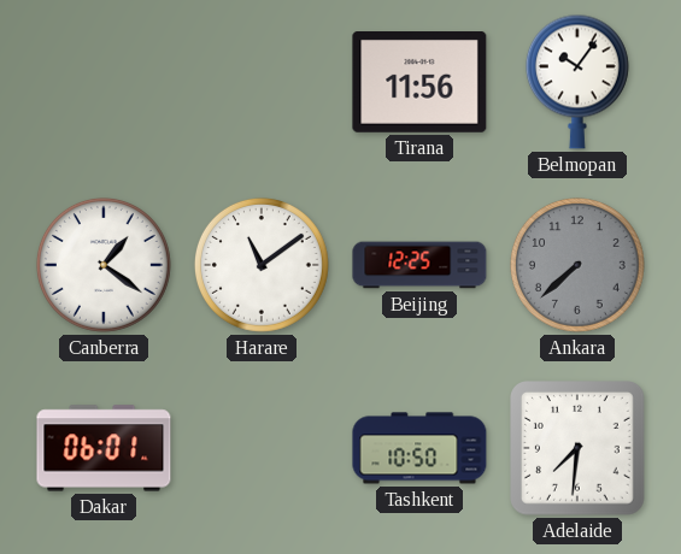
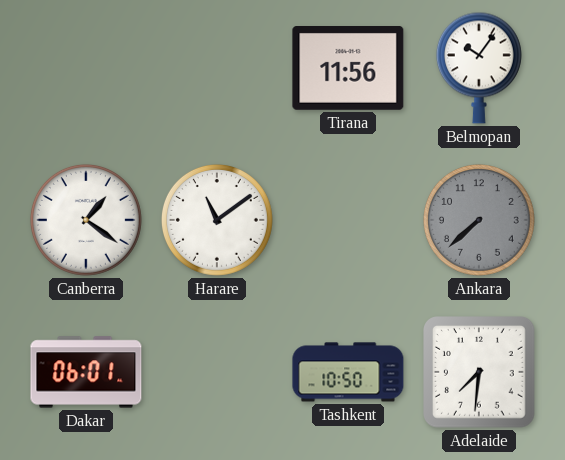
Beijing: 12:25 -> none
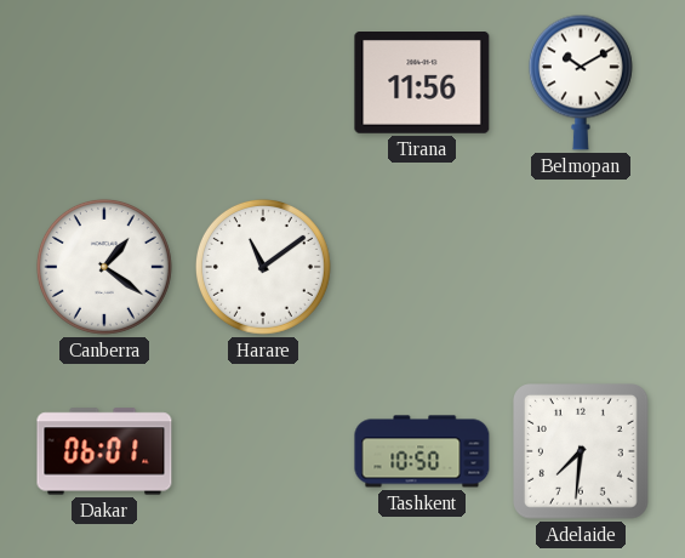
Belmopan: 10:06 -> 10:10
Ankara: 7:38 -> none
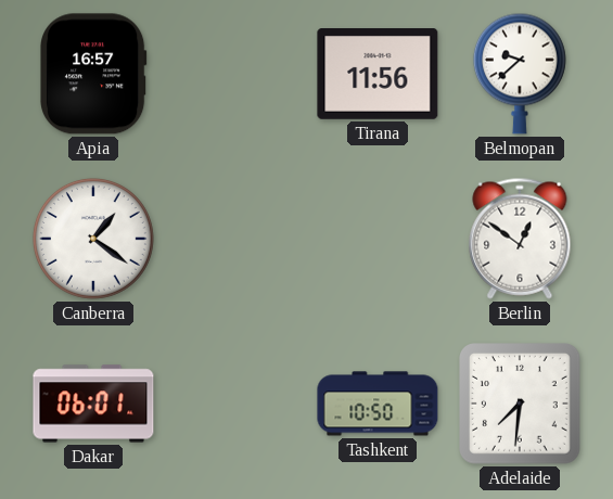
Apia: none -> 16:57
Belmopan: 10:10 -> 9:38
Harare: 11:09 -> none
Berlin: none -> 12:51
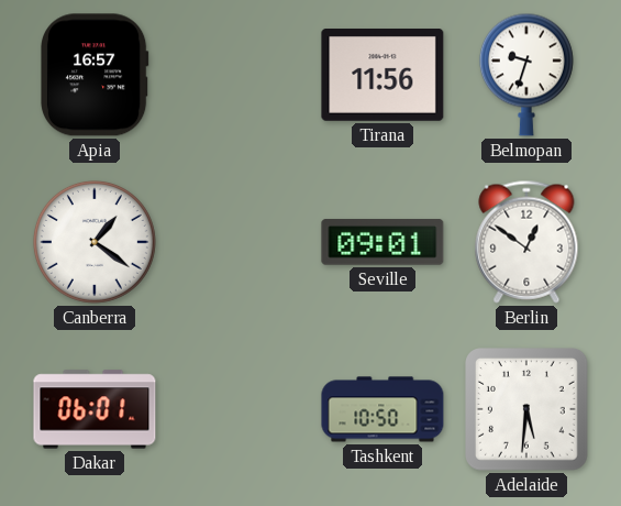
Belmopan: 9:38 -> 9:33
Seville: none -> 09:01
Adelaide: 7:31 -> 5:31
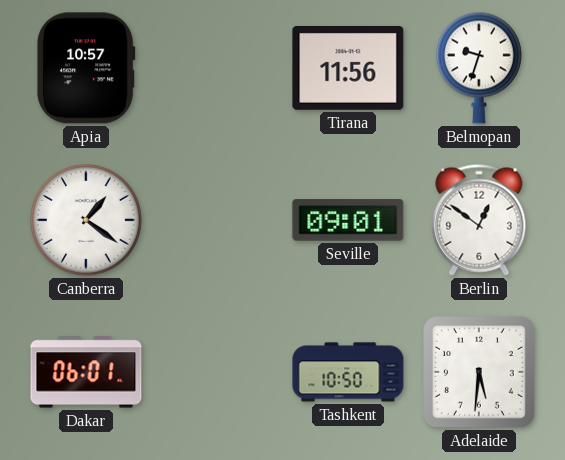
Apia: 16:57 -> 10:57
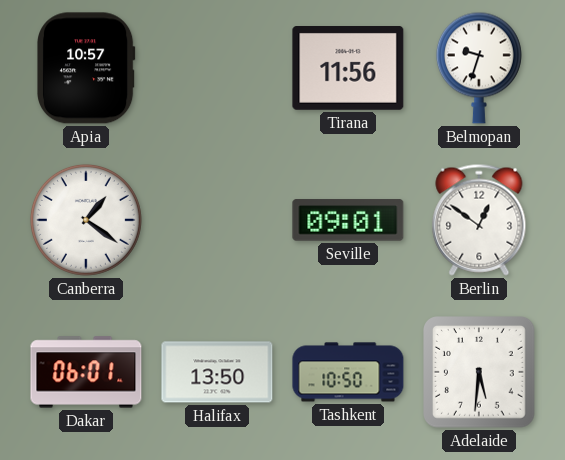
Halifax: none -> 13:50
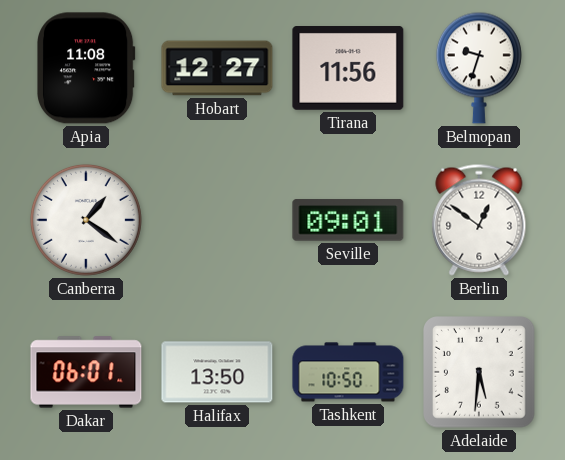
Apia: 10:57 -> 11:08
Hobart: none -> 12:27
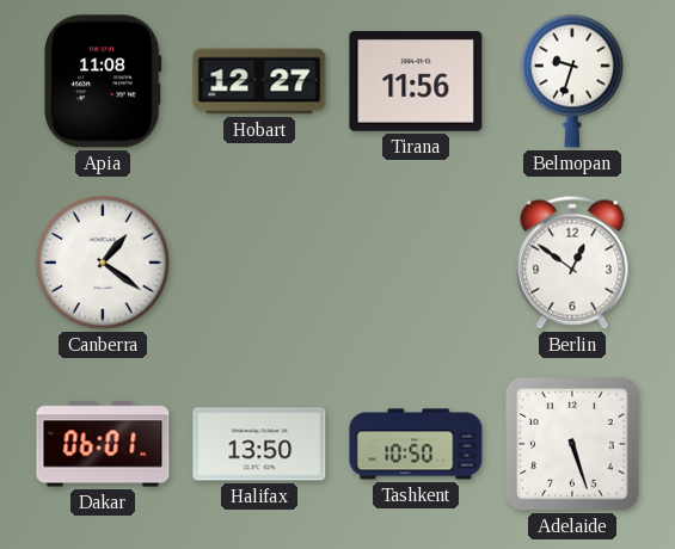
Seville: 09:01 -> none
Adelaide: 5:31 -> 5:27
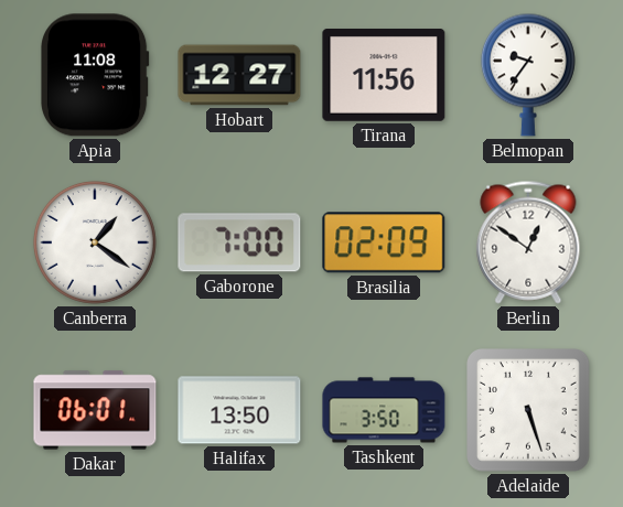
Belmopan: 9:33 -> 9:36
Gaborone: none -> 7:00
Brasilia: none -> 02:09
Tashkent: 10:50 -> 3:50
